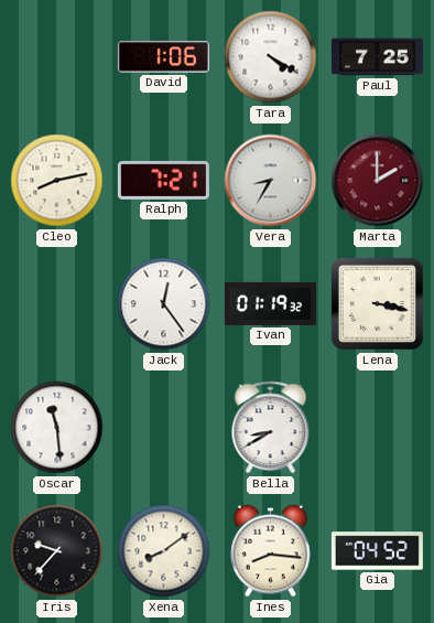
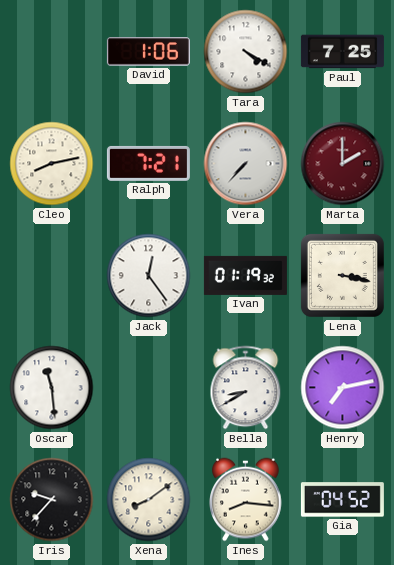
Vera: 8:35 -> 7:37
Henry: none -> 7:13
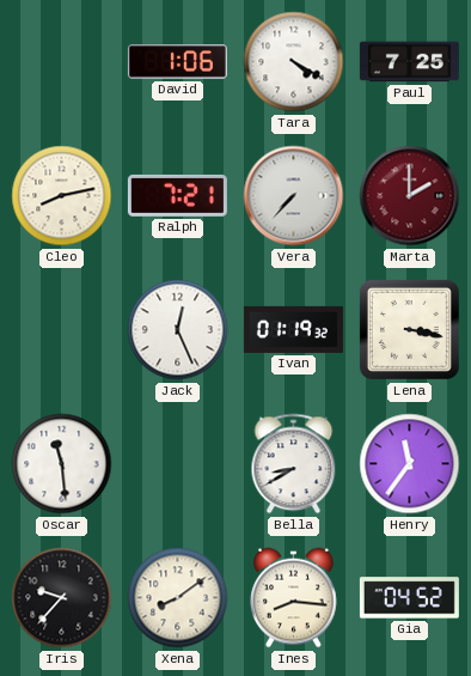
Jack: 12:24 -> 12:26
Henry: 7:13 -> 11:36
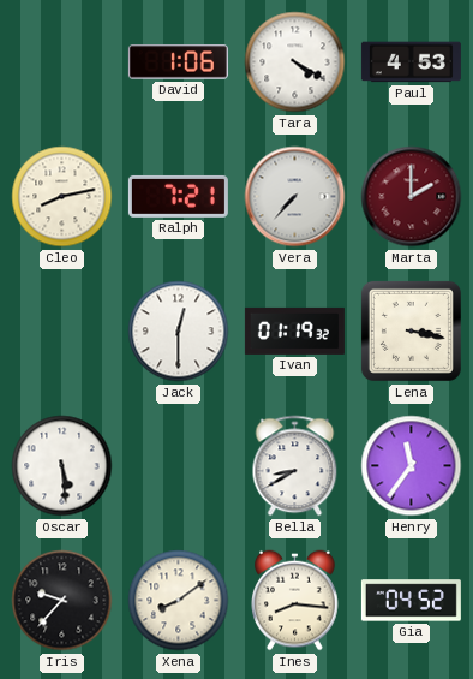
Paul: 7:25 -> 4:53
Jack: 12:26 -> 12:30
Oscar: 11:29 -> 5:29
